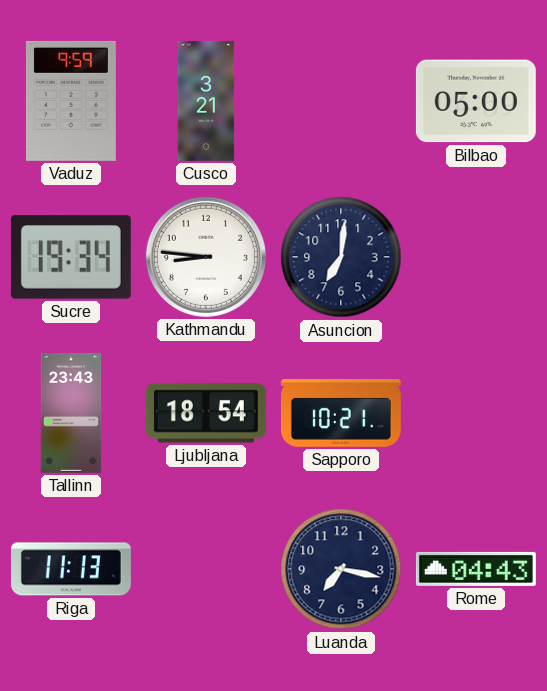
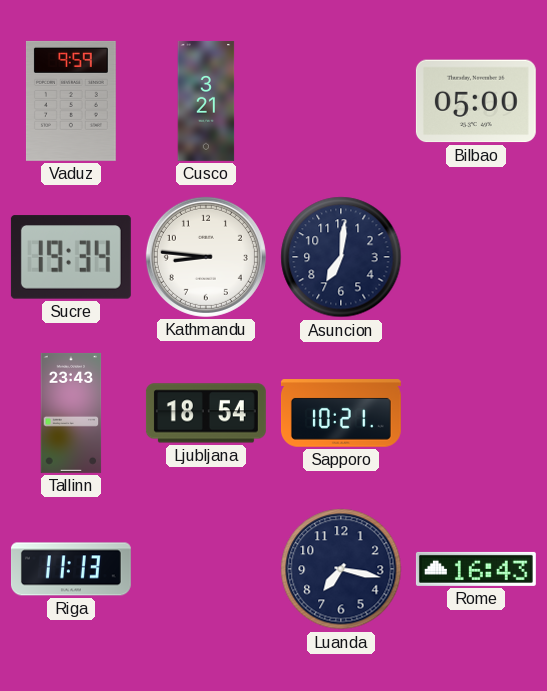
Rome: 04:43 -> 16:43
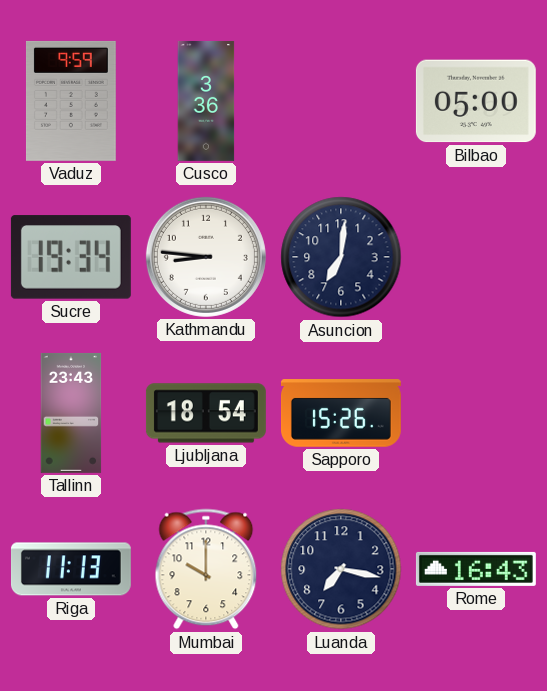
Cusco: 3:21 -> 3:36
Sapporo: 10:21 -> 15:26
Mumbai: none -> 10:00
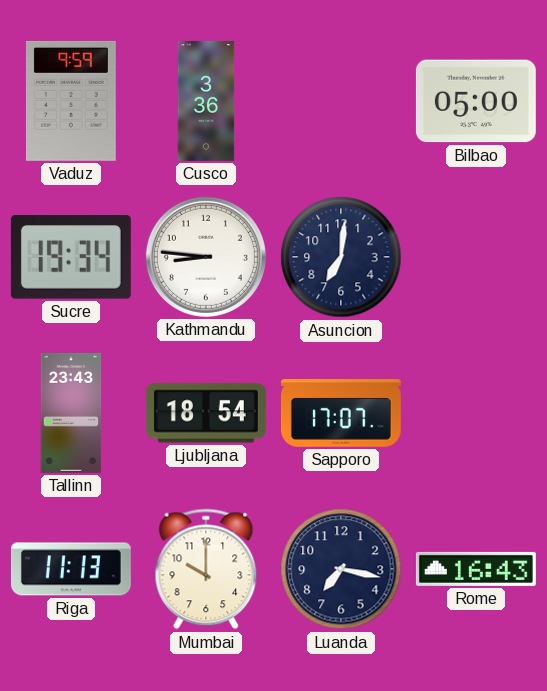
Sapporo: 15:26 -> 17:07
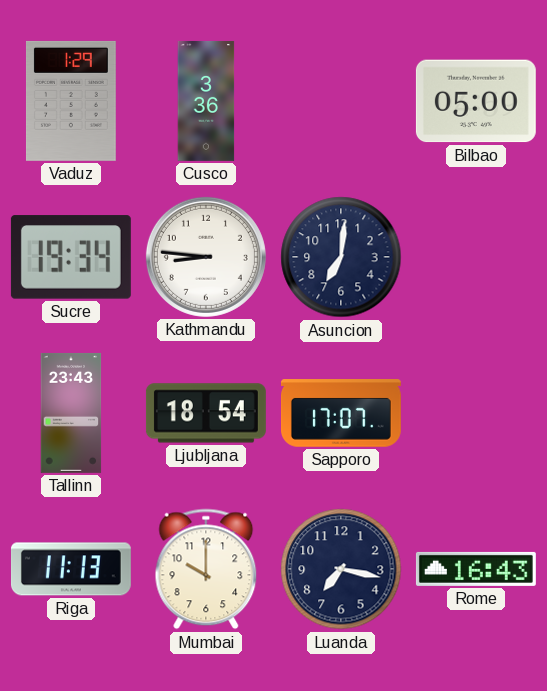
Vaduz: 9:59 -> 1:29
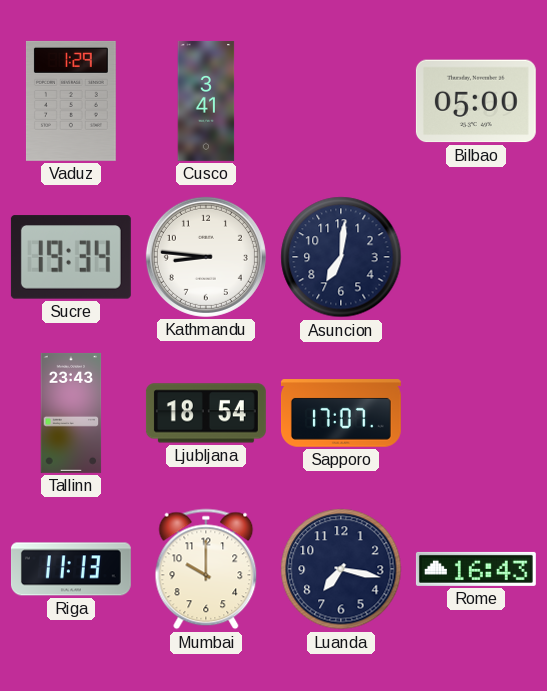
Cusco: 3:36 -> 3:41
